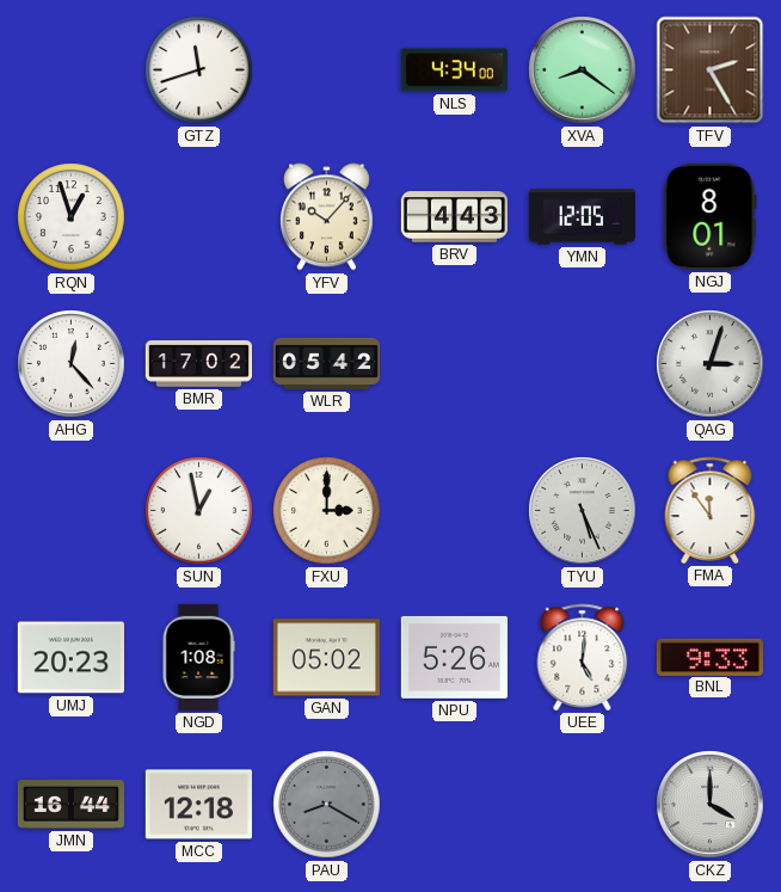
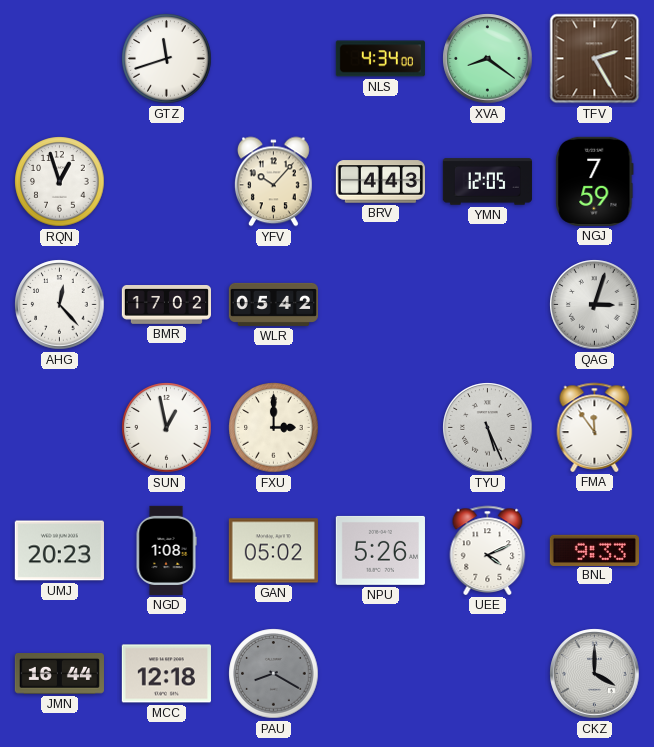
NGJ: 8:01 -> 7:59
UEE: 5:01 -> 4:11
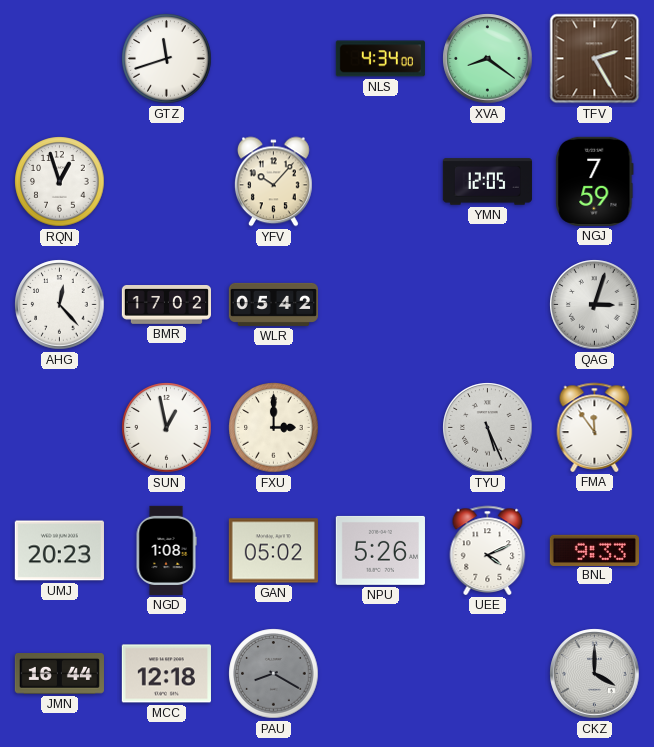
BRV: 4:43 -> none
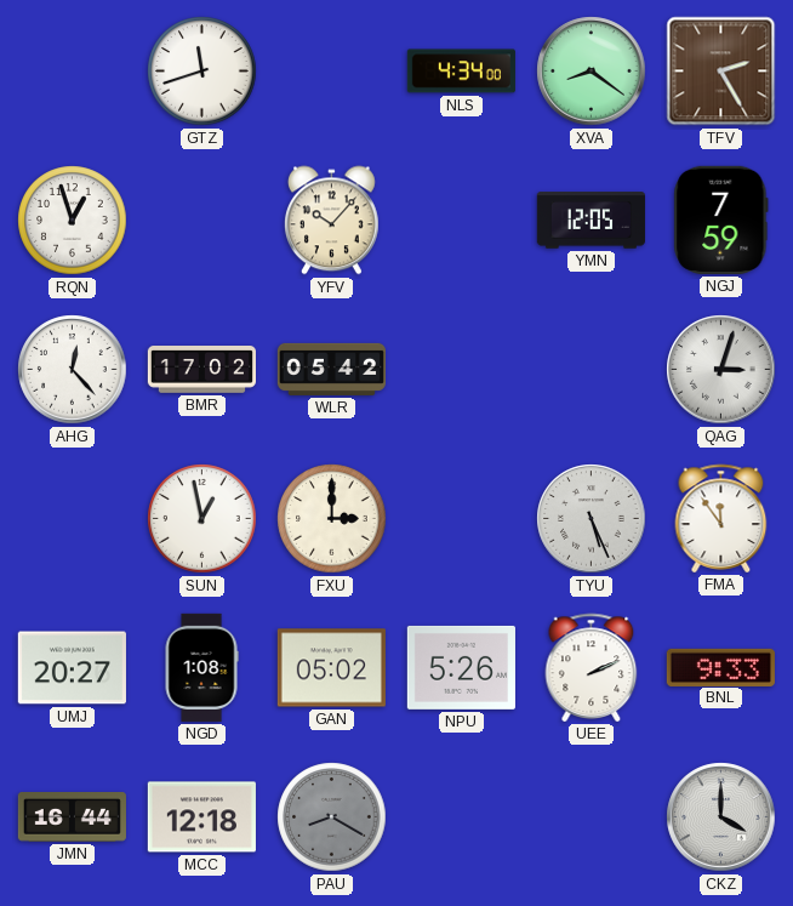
UMJ: 20:23 -> 20:27
UEE: 4:11 -> 2:11
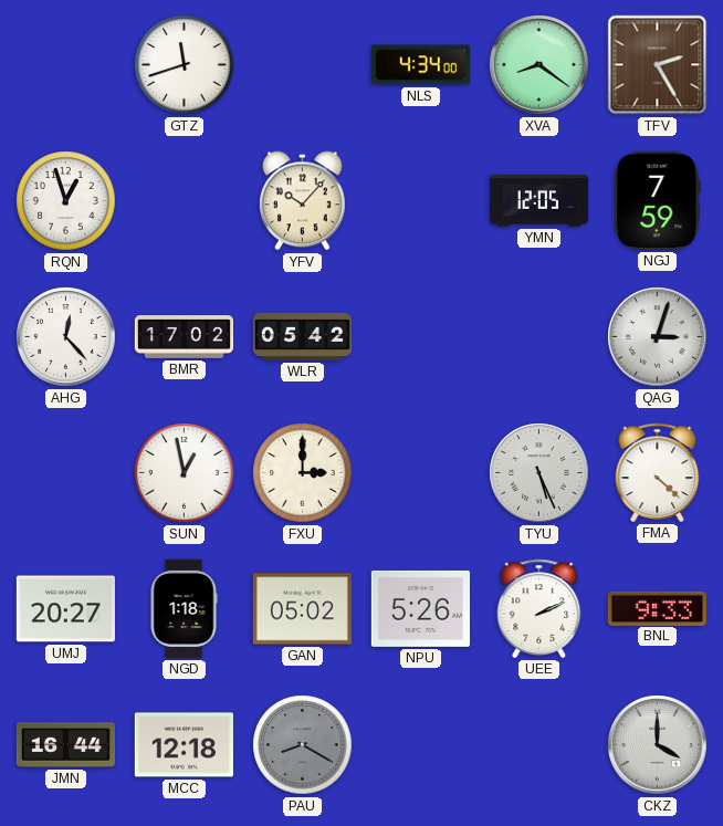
FMA: 11:54 -> 4:22
NGD: 1:08 -> 1:18
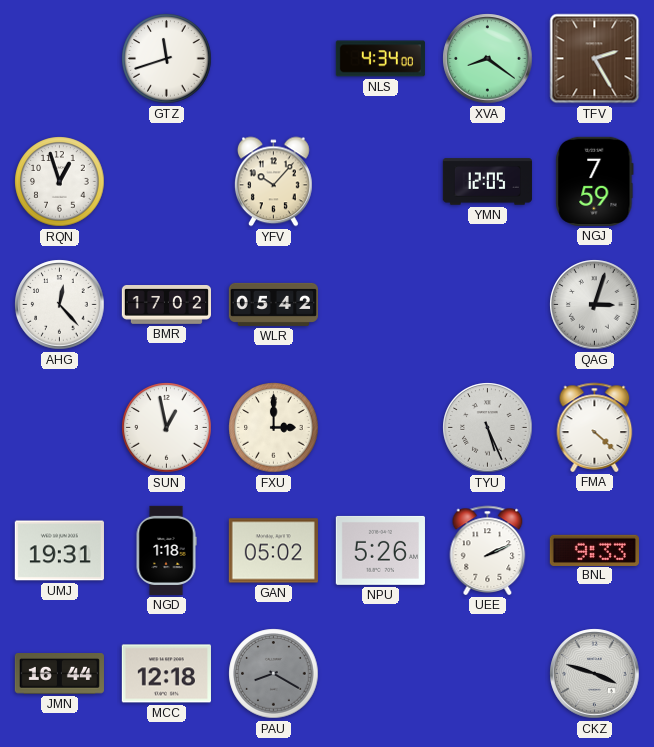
UMJ: 20:27 -> 19:31
CKZ: 4:00 -> 3:48
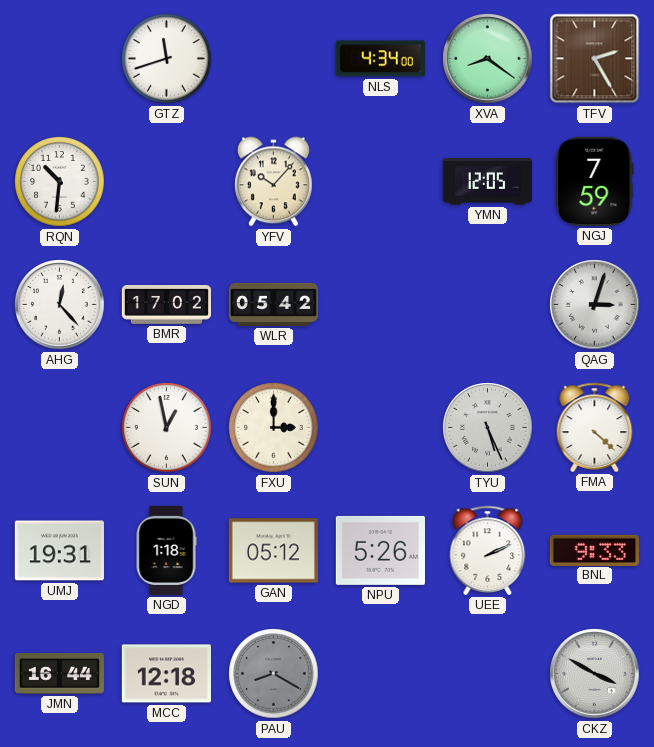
RQN: 12:57 -> 10:31
GAN: 05:02 -> 05:12
CKZ: 3:48 -> 3:50
